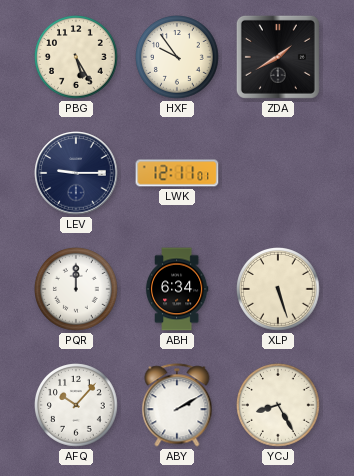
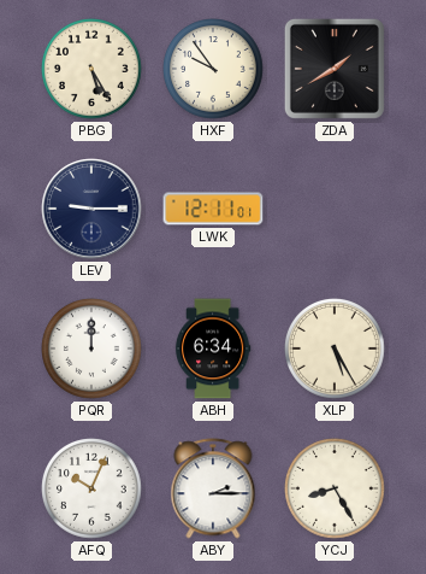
XLP: 5:27 -> 5:25
AFQ: 10:07 -> 10:04
ABY: 2:10 -> 2:15
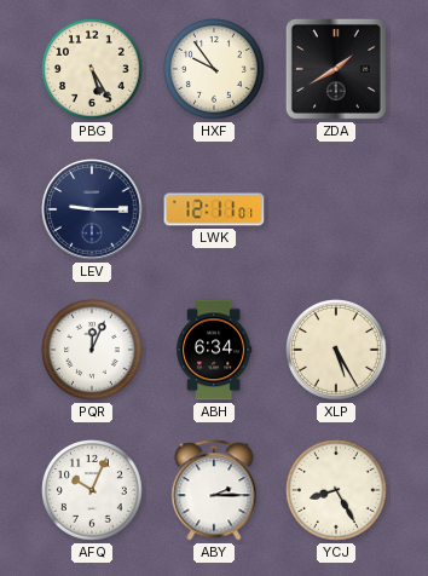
PQR: 12:00 -> 12:04
